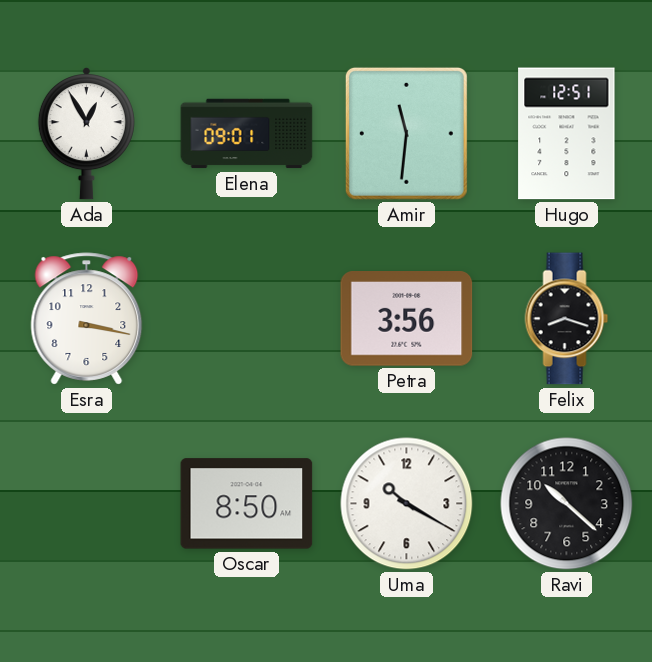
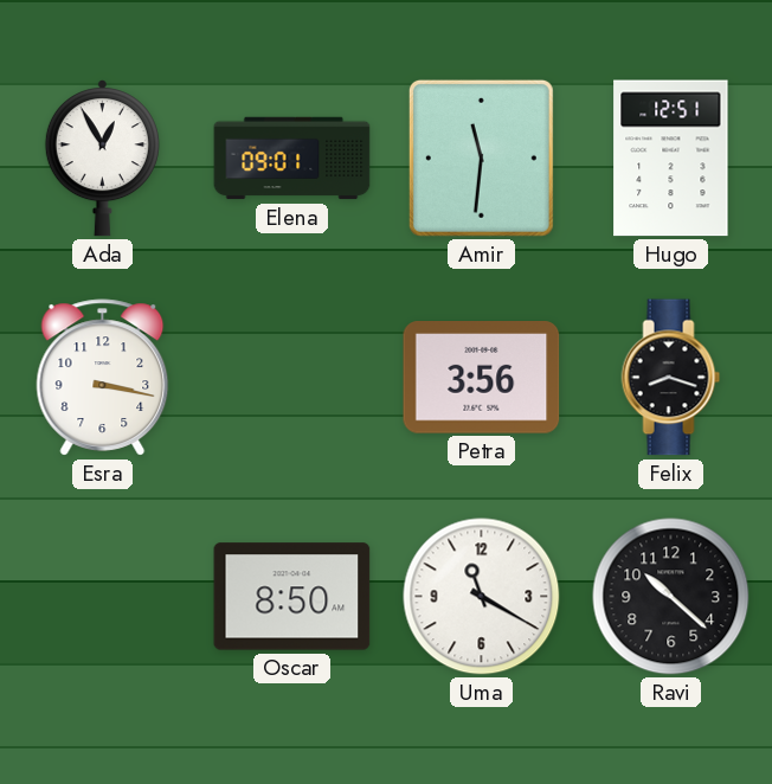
Uma: 10:20 -> 11:20
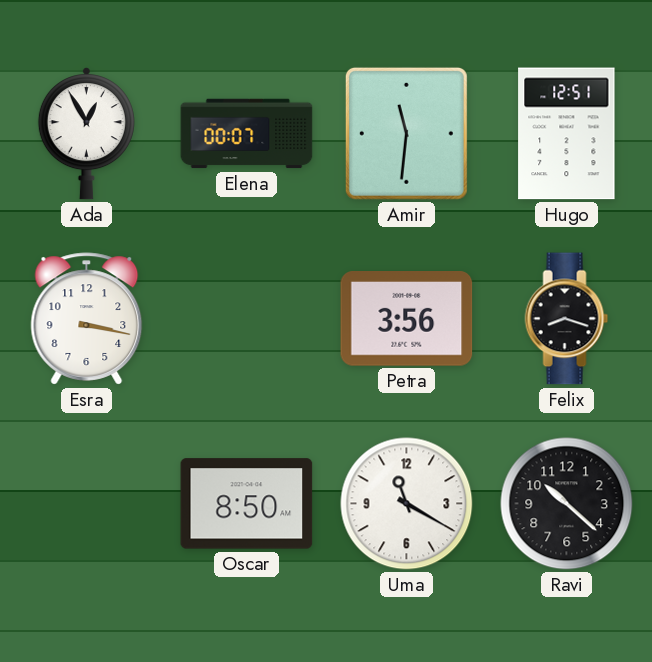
Elena: 09:01 -> 00:07
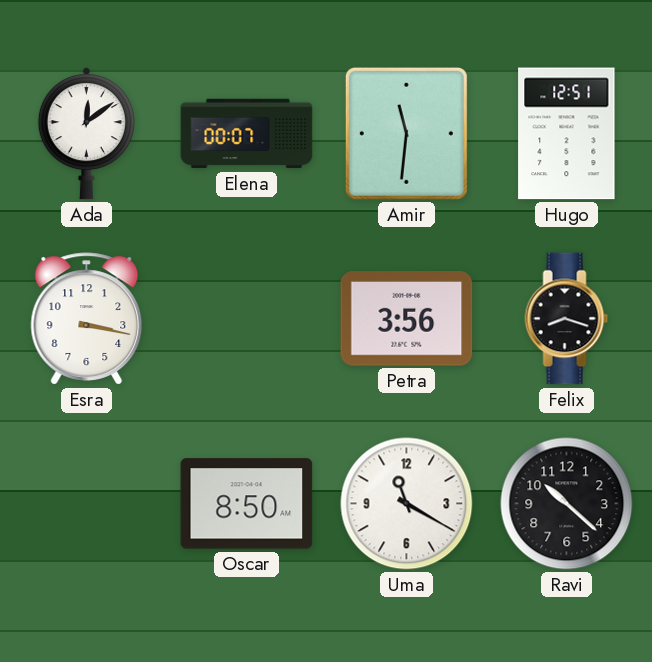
Ada: 12:55 -> 12:09
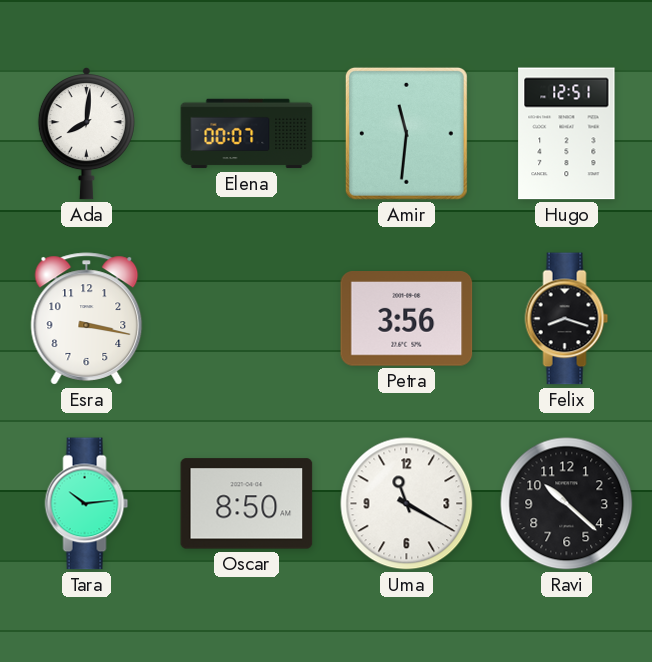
Ada: 12:09 -> 8:01
Tara: none -> 10:14
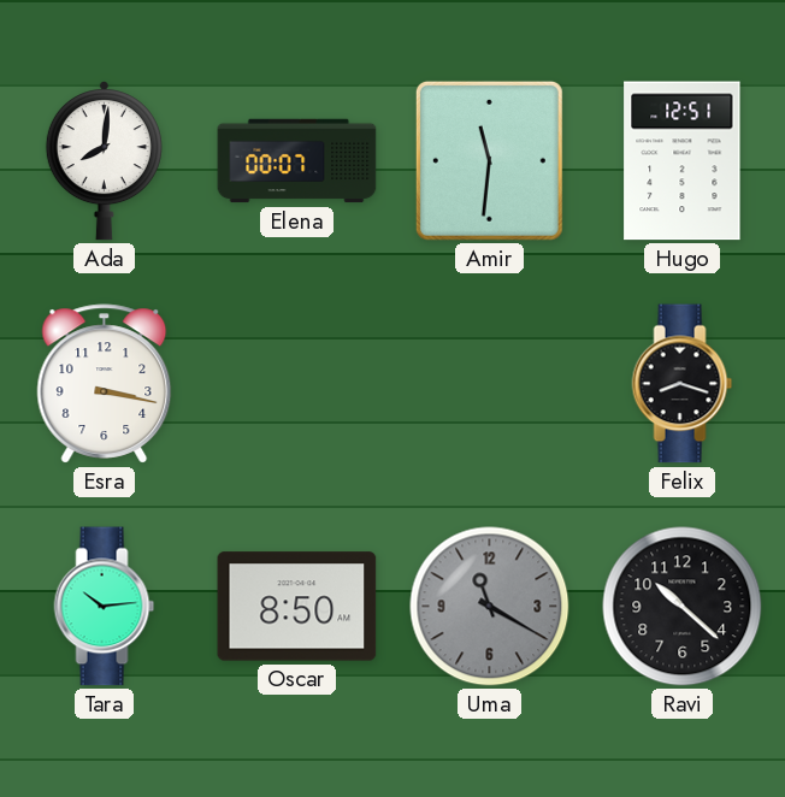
Petra: 3:56 -> none
Uma dial: white -> grey
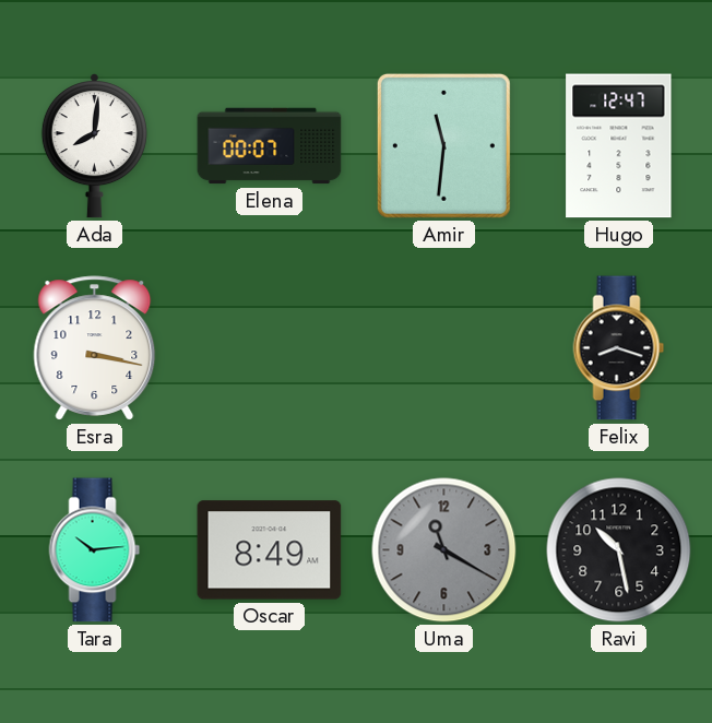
Hugo: 12:51 -> 12:47
Oscar: 8:50 -> 8:49
Ravi: 10:22 -> 10:28
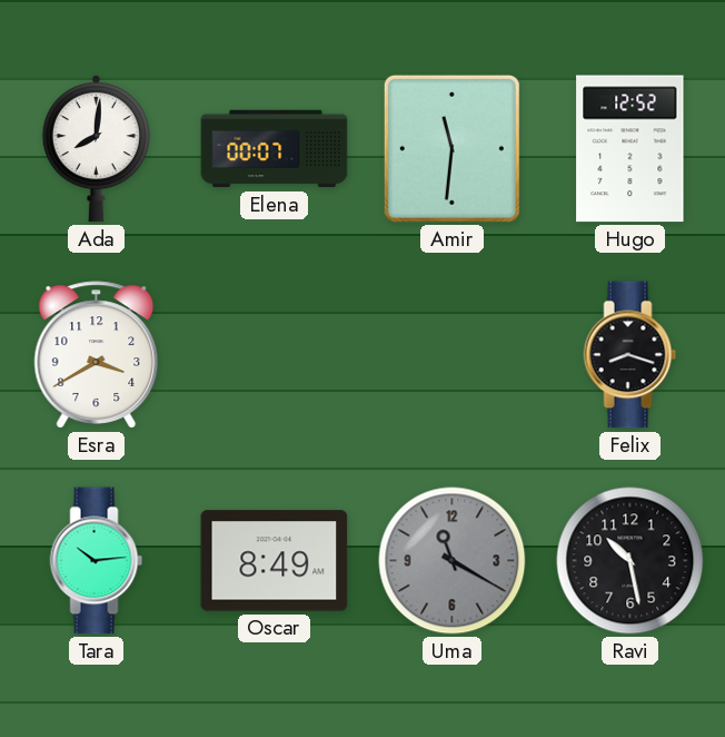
Hugo: 12:47 -> 12:52
Esra: 3:17 -> 3:40
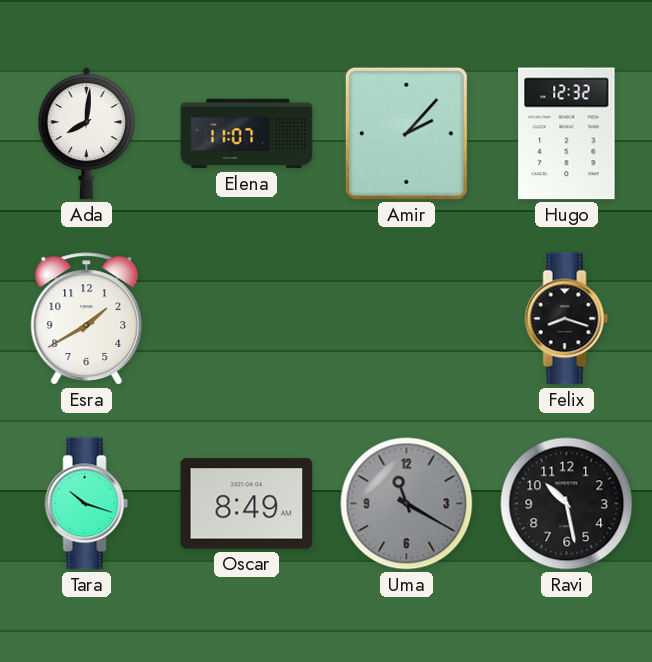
Elena: 00:07 -> 11:07
Amir: 11:31 -> 2:07
Hugo: 12:52 -> 12:32
Esra: 3:40 -> 1:40
Tara: 10:14 -> 10:18
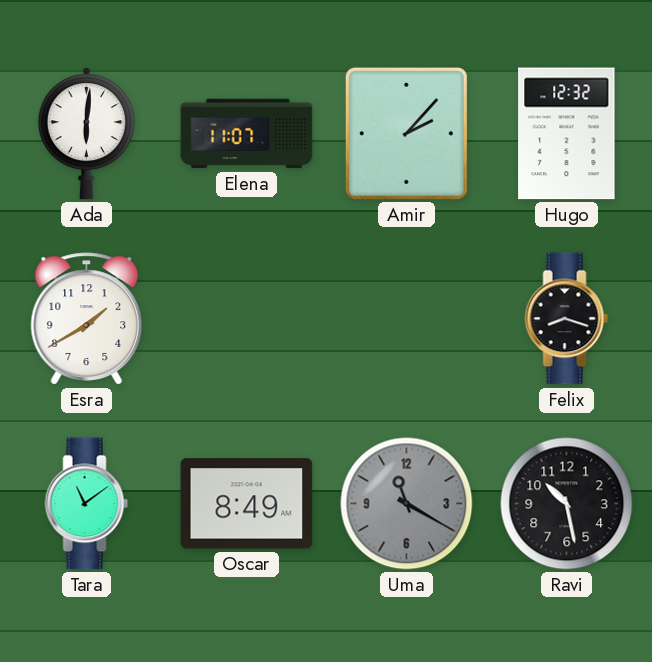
Ada: 8:01 -> 6:01
Tara: 10:18 -> 11:09
